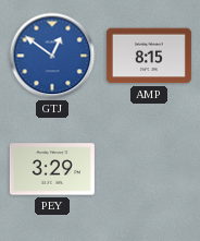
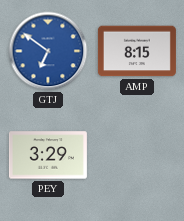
GTJ: 12:51 -> 6:51
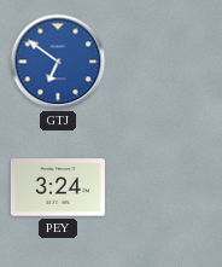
AMP: 8:15 -> none
PEY: 3:29 -> 3:24
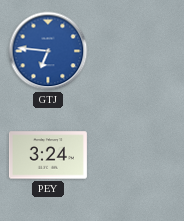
GTJ: 6:51 -> 6:46
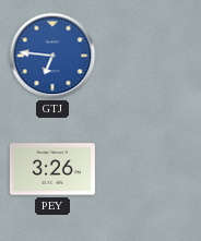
PEY: 3:24 -> 3:26
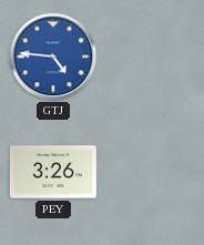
GTJ: 6:46 -> 4:46
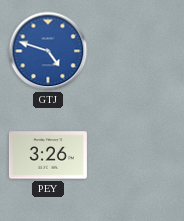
GTJ: 4:46 -> 4:48
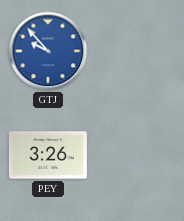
GTJ: 4:48 -> 9:53
